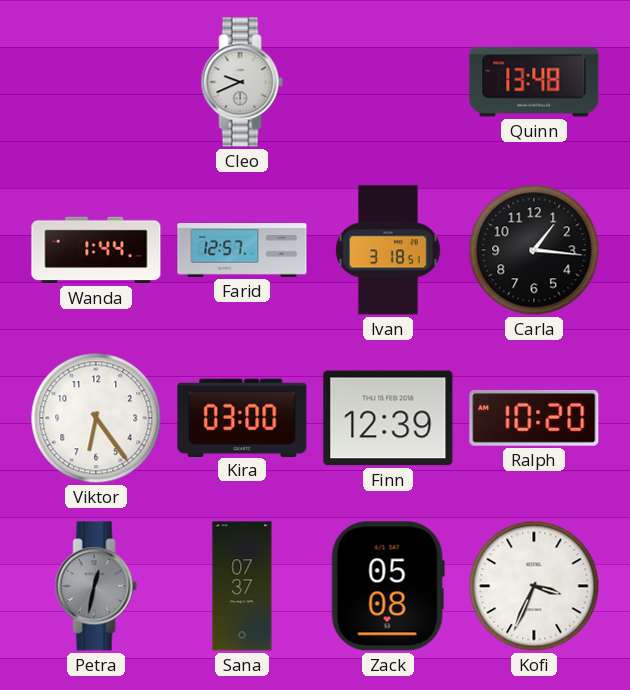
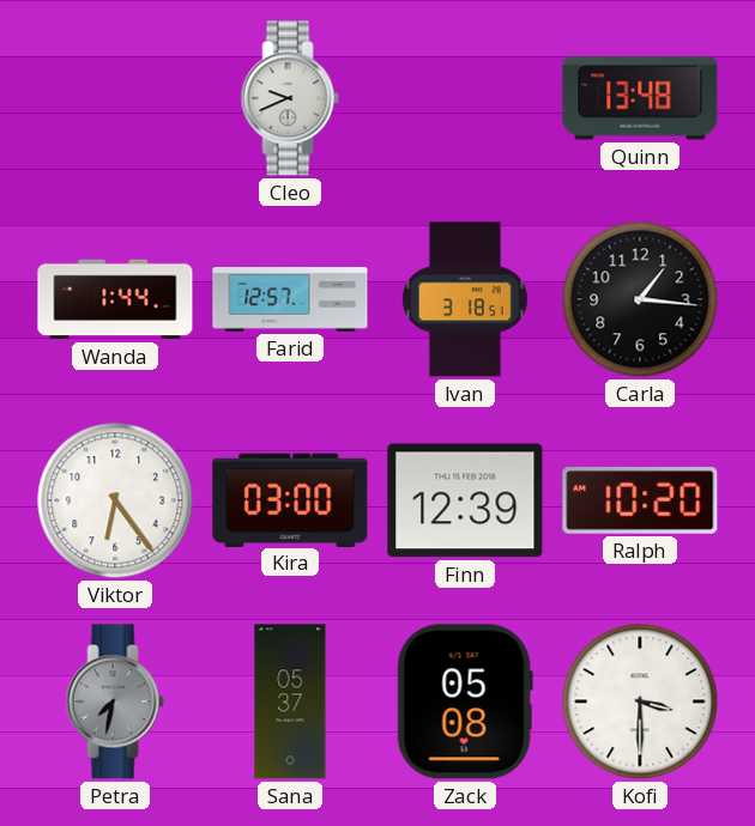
Petra: 12:32 -> 7:32
Sana: 07:37 -> 05:37
Kofi: 3:34 -> 3:30
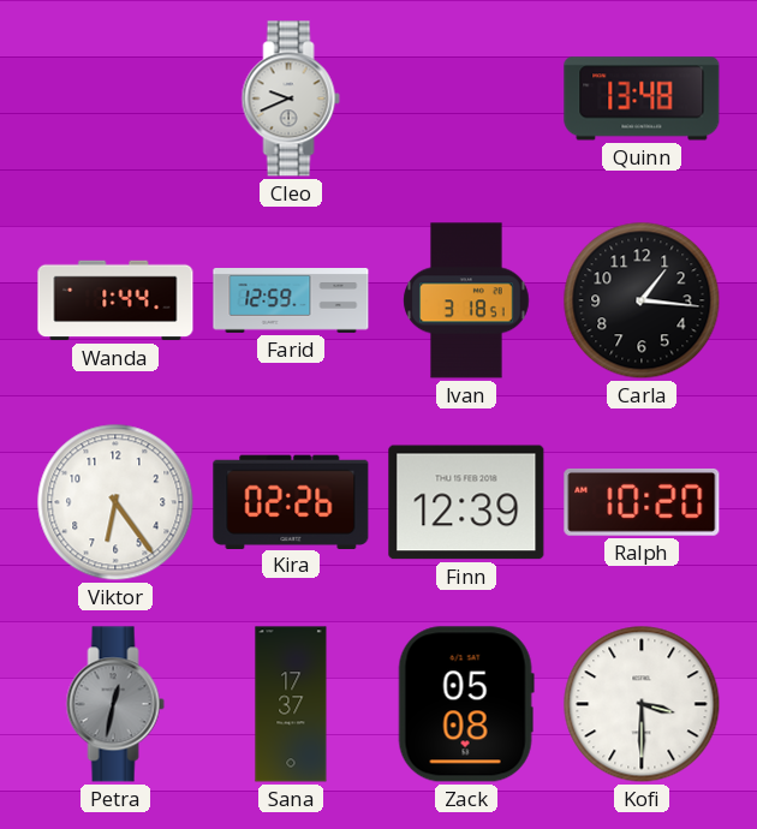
Farid: 12:57 -> 12:59
Kira: 03:00 -> 02:26
Petra: 7:32 -> 12:32
Sana: 05:37 -> 17:37
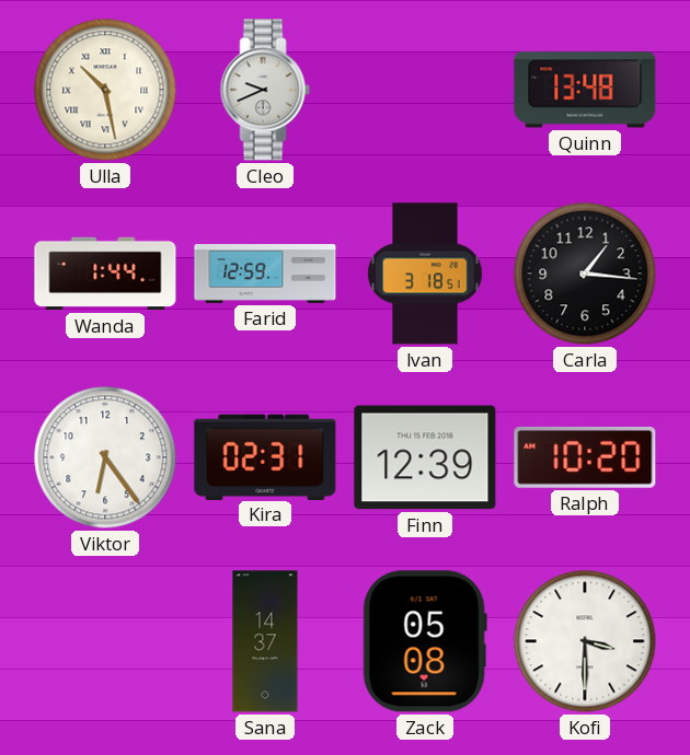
Ulla: none -> 10:28
Kira: 02:26 -> 02:31
Petra: 12:32 -> none
Sana: 17:37 -> 14:37
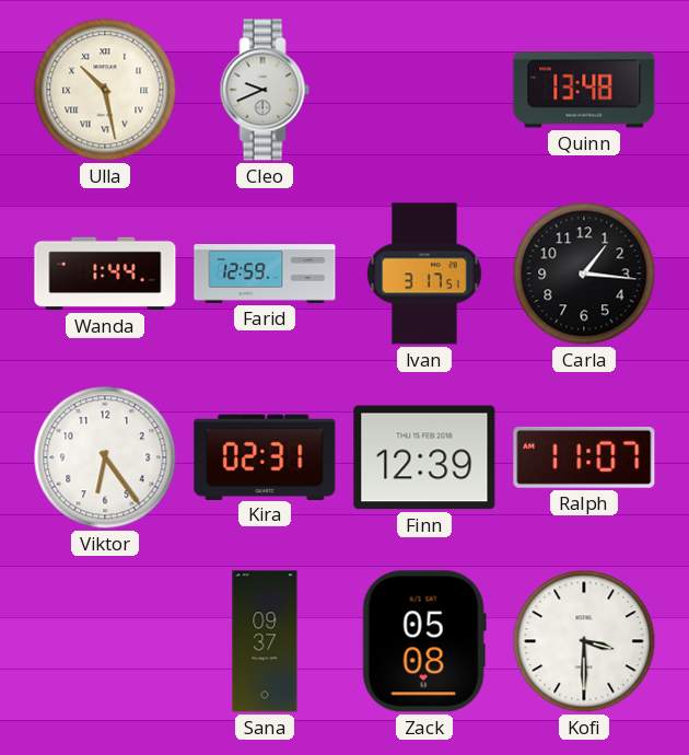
Ivan: 3:18 -> 3:17
Ralph: 10:20 -> 11:07
Sana: 14:37 -> 09:37
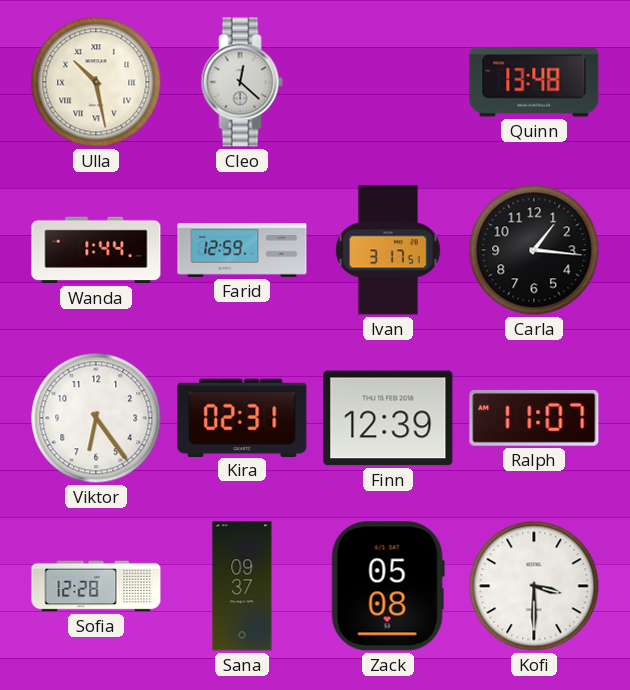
Cleo: 9:41 -> 12:22
Sofia: none -> 12:28
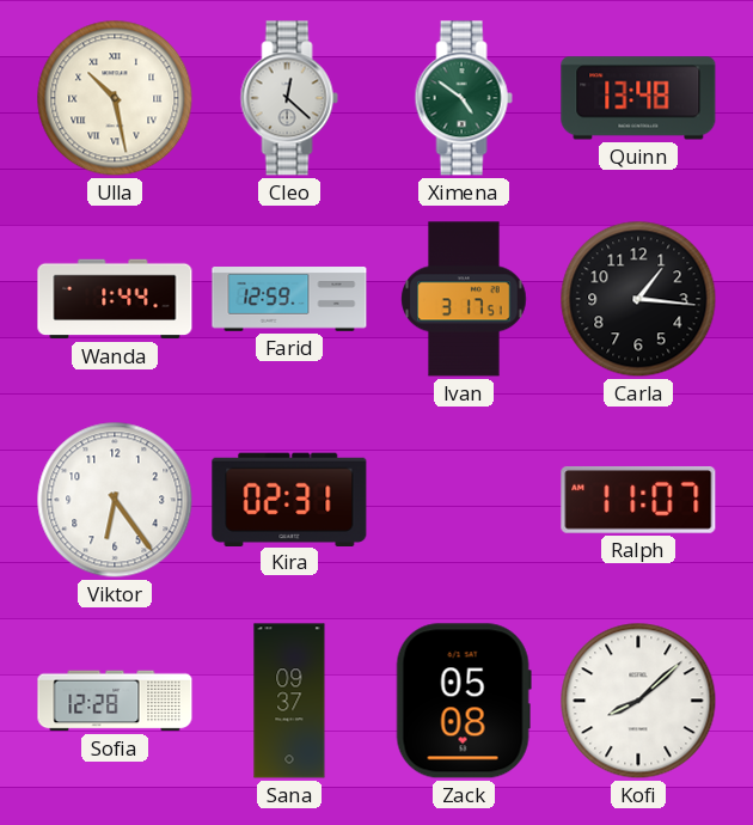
Ximena: none -> 4:51
Finn: 12:39 -> none
Kofi: 3:30 -> 8:08
